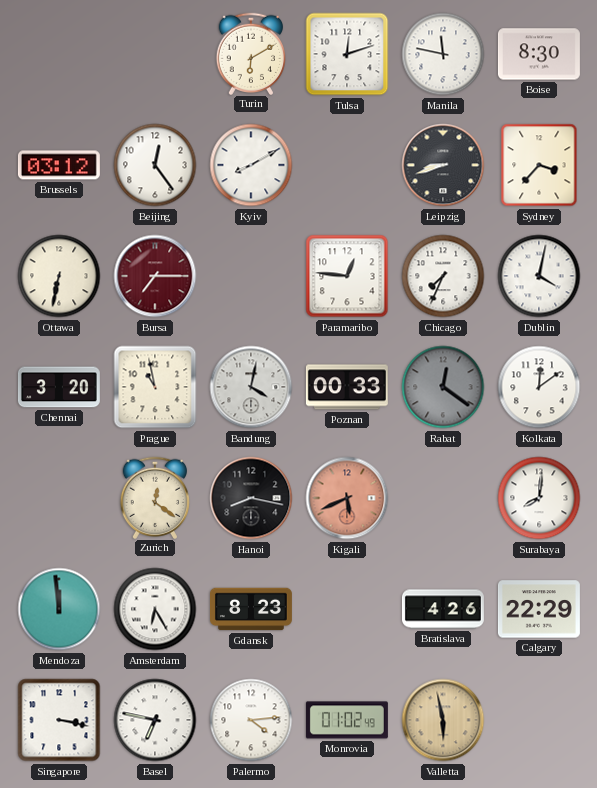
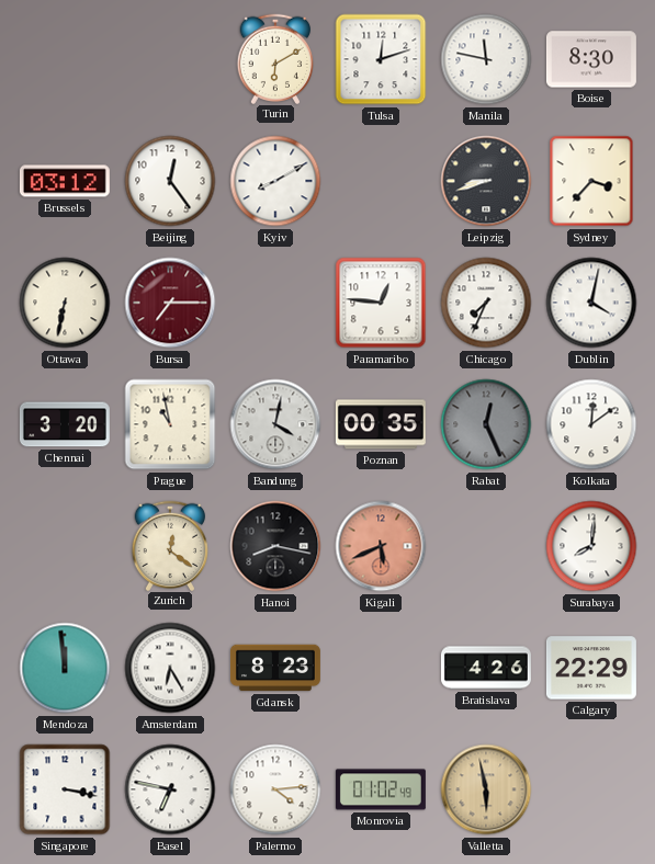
Poznan: 00:33 -> 00:35
Rabat: 12:21 -> 12:26
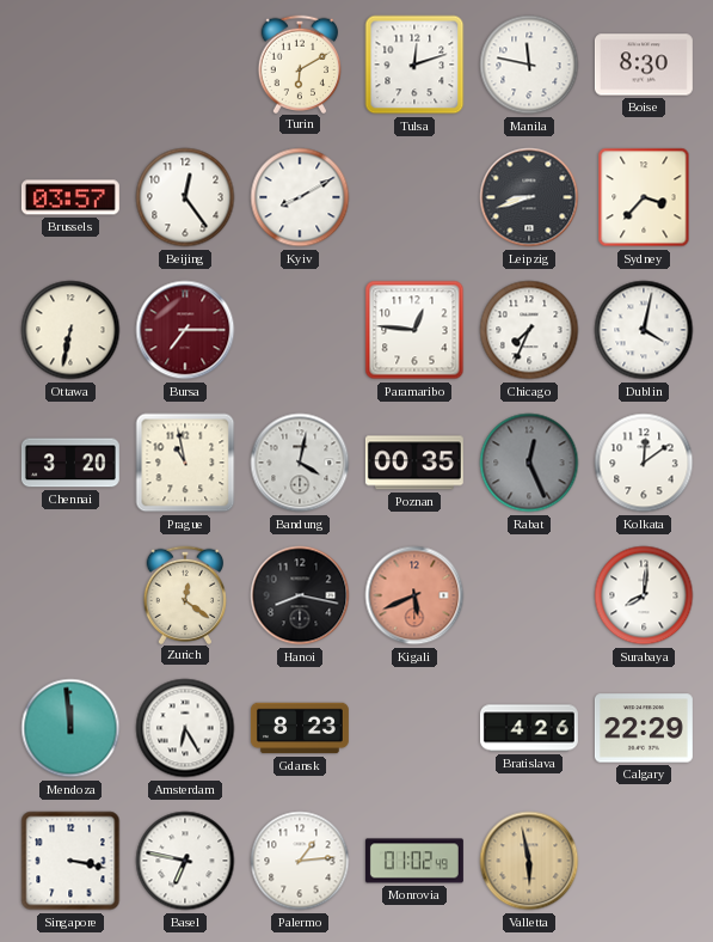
Brussels: 03:12 -> 03:57
Palermo: 4:14 -> 1:14
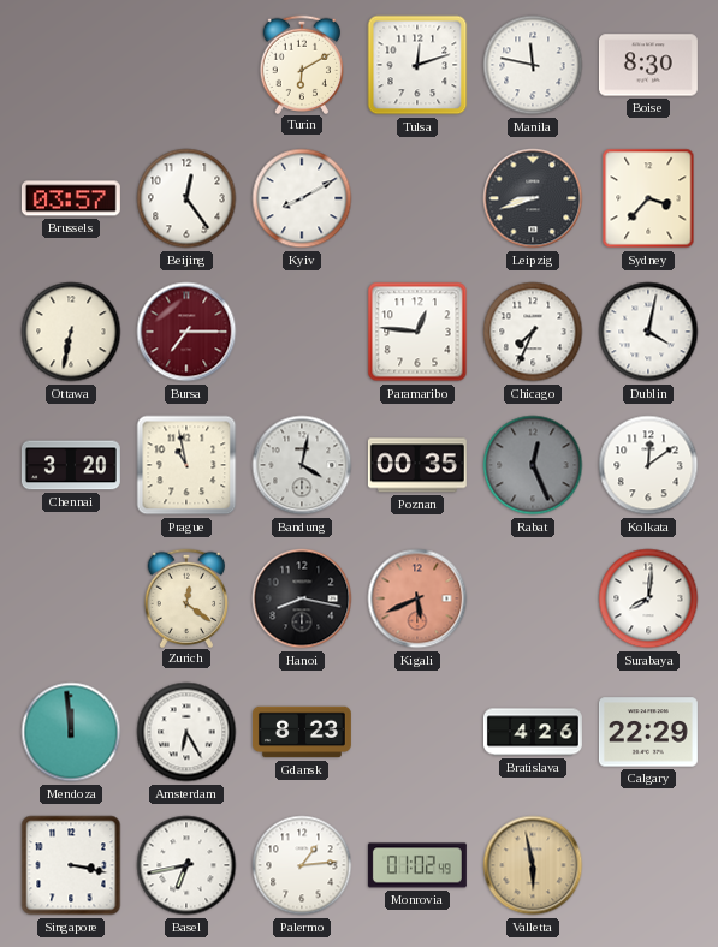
Basel: 6:47 -> 6:43
